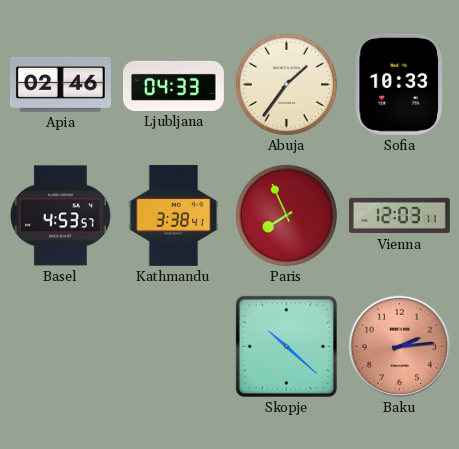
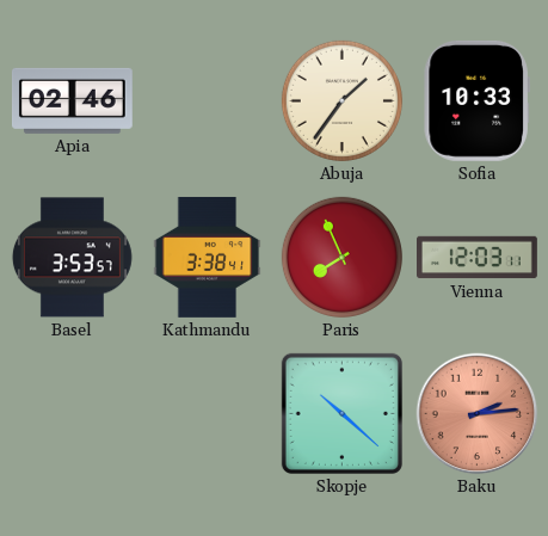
Ljubljana: 04:33 -> none
Basel: 4:53 -> 3:53
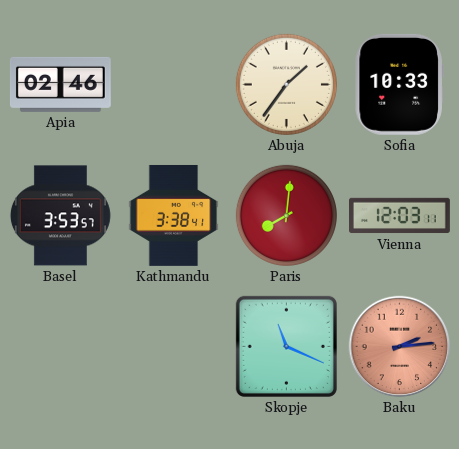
Paris: 7:56 -> 8:01
Skopje: 10:22 -> 11:19
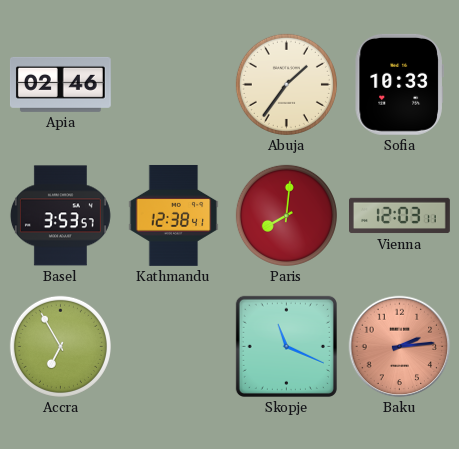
Kathmandu: 3:38 -> 12:38
Accra: none -> 6:55
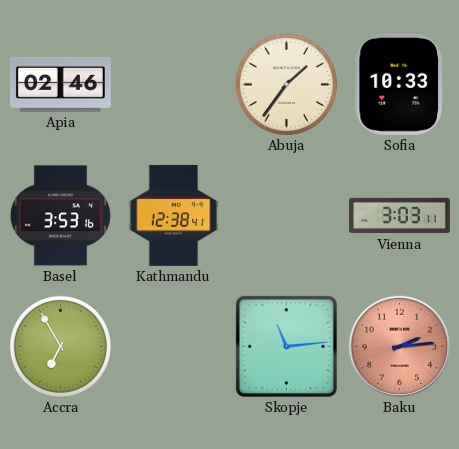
Basel: 3:53:57 -> 3:53:16
Paris: 8:01 -> none
Vienna: 12:03 -> 3:03
Skopje: 11:19 -> 11:14
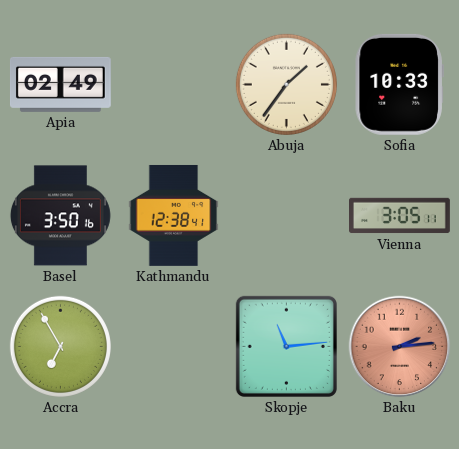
Apia: 02:46 -> 02:49
Basel: 3:53 -> 3:50
Vienna: 3:03 -> 3:05
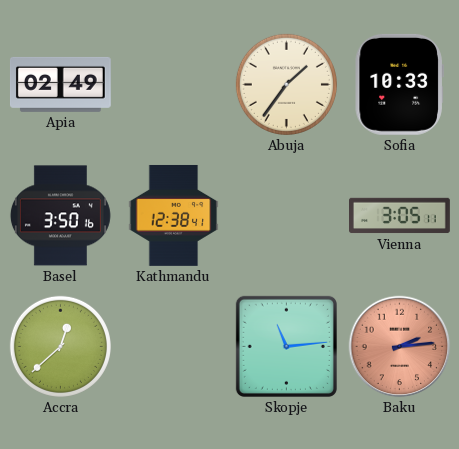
Accra: 6:55 -> 12:38
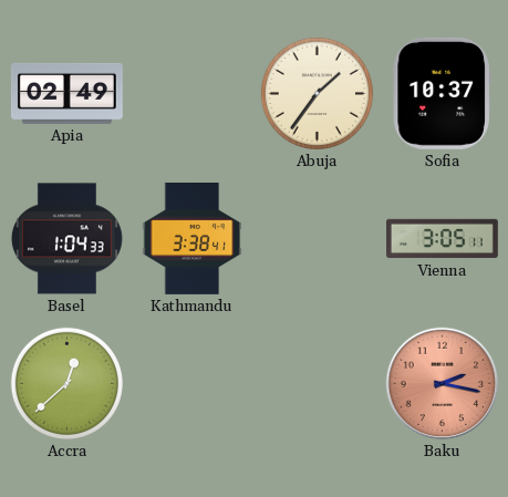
Sofia: 10:33 -> 10:37
Basel: 3:50 -> 1:04
Kathmandu: 12:38 -> 3:38
Skopje: 11:14 -> none
Baku: 2:14 -> 2:17
